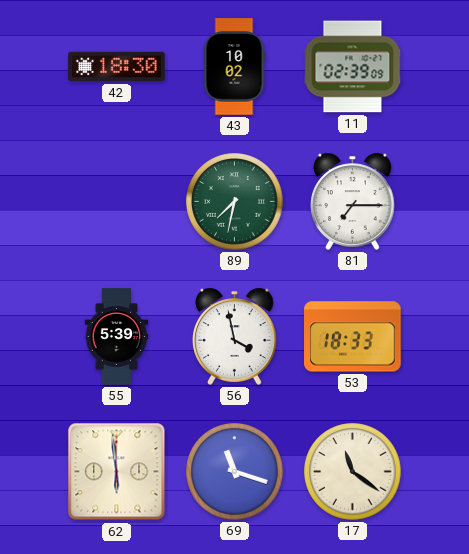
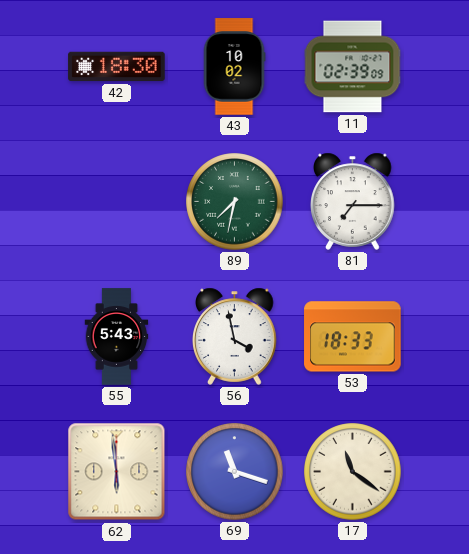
55: 5:39 -> 5:43
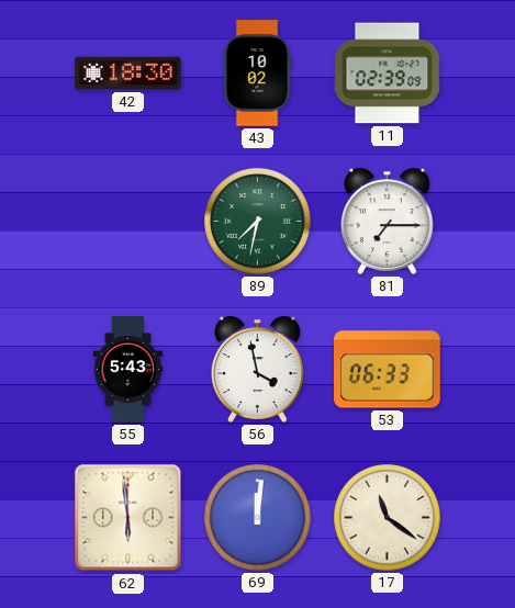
53: 18:33 -> 06:33
69: 11:18 -> 12:01
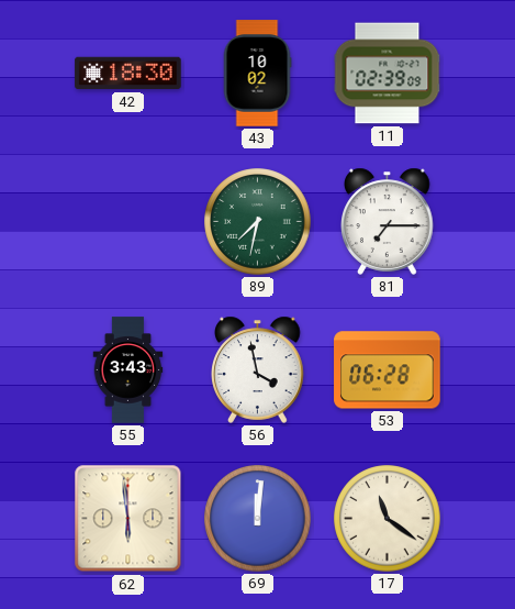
55: 5:43 -> 3:43
53: 06:33 -> 06:28
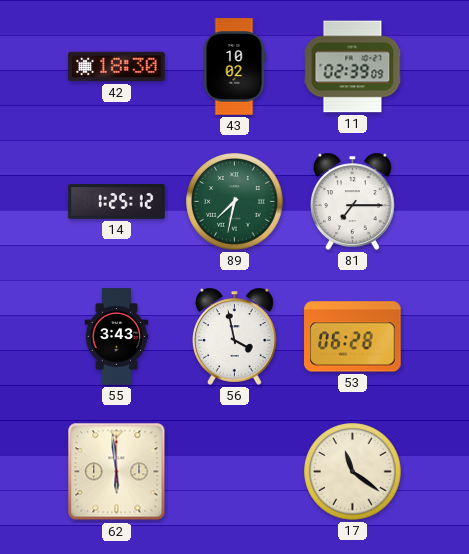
14: none -> 1:25
69: 12:01 -> none
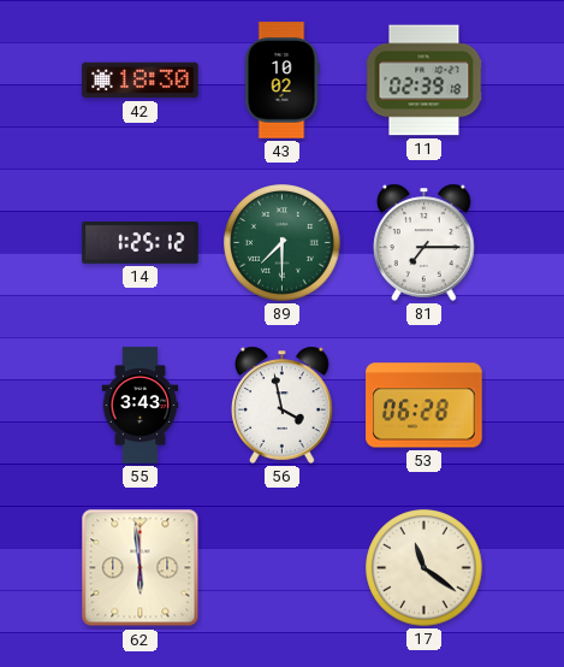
11: 02:39:09 -> 02:39:18
89: 7:32 -> 7:30
